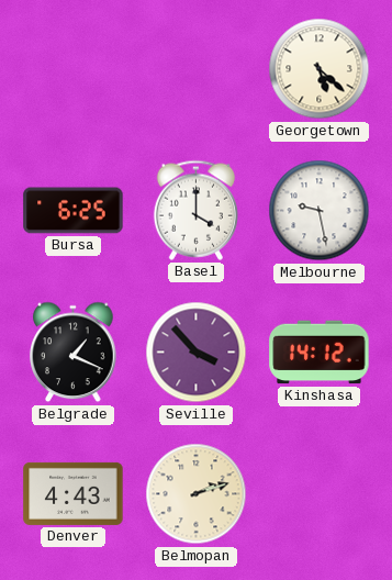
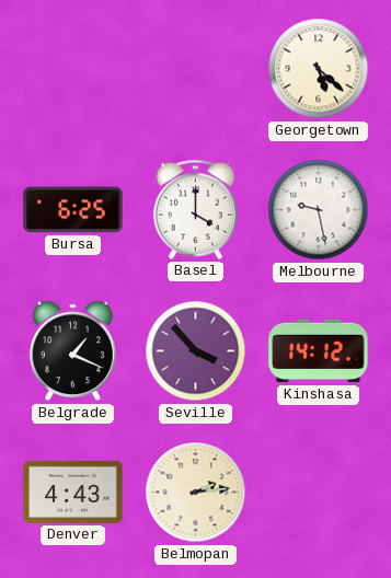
Belmopan: 2:12 -> 2:14
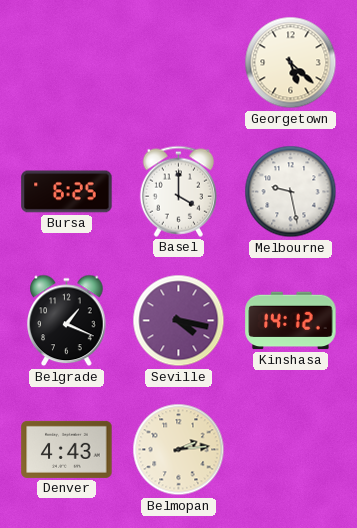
Seville: 3:53 -> 4:17
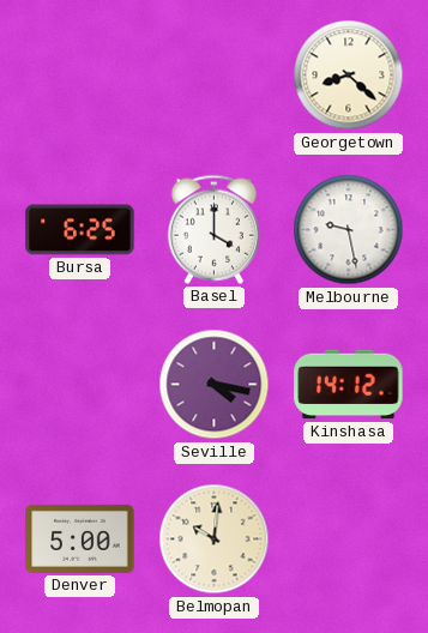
Georgetown: 5:22 -> 8:22
Belgrade: 1:19 -> none
Denver: 4:43 -> 5:00
Belmopan: 2:14 -> 10:01
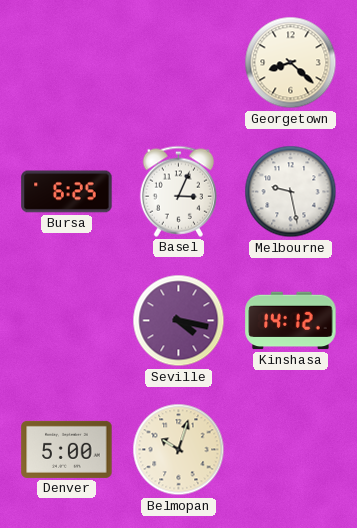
Basel: 4:00 -> 3:04
Belmopan: 10:01 -> 10:03
